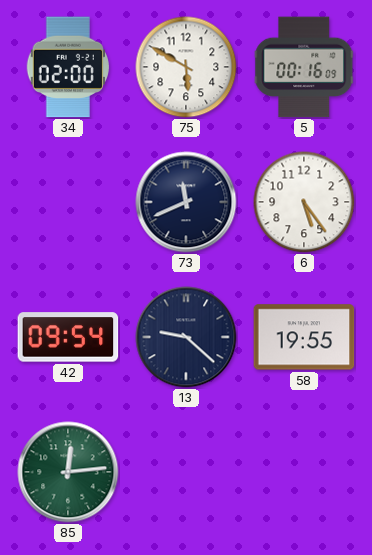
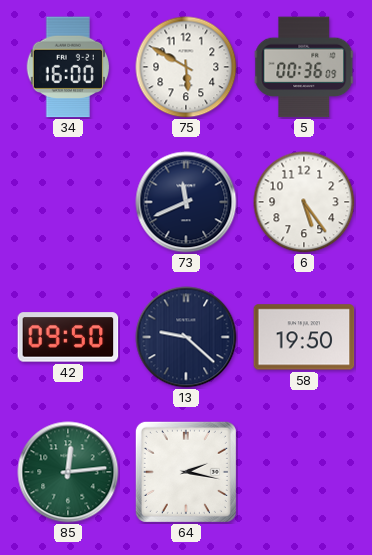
34: 02:00 -> 16:00
5: 00:16 -> 00:36
42: 09:54 -> 09:50
58: 19:55 -> 19:50
64: none -> 2:17
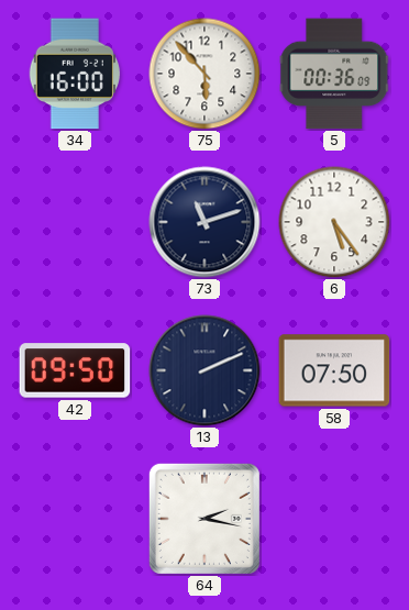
75: 5:50 -> 5:53
73: 11:41 -> 11:12
13: 9:22 -> 2:11
58: 19:50 -> 07:50
85: 12:14 -> none
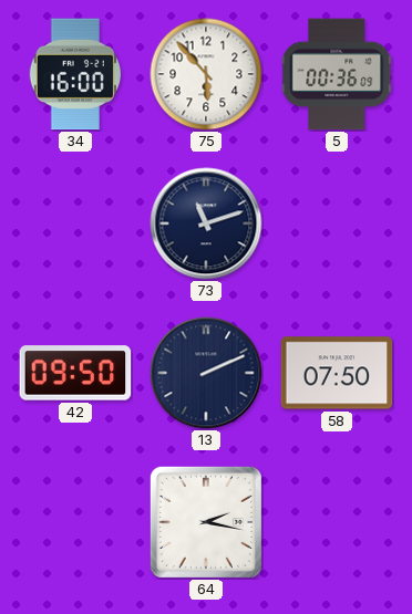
6: 5:24 -> none
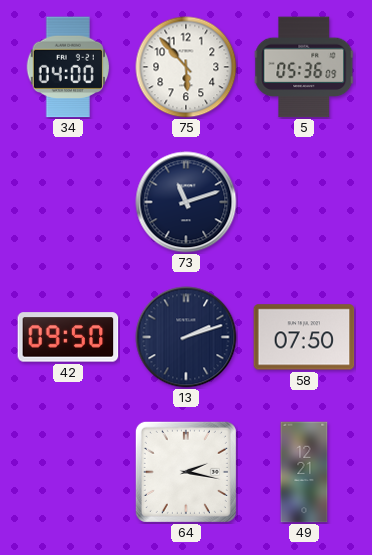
34: 16:00 -> 04:00
5: 00:36 -> 05:36
13: 2:11 -> 2:12
49: none -> 12:21
